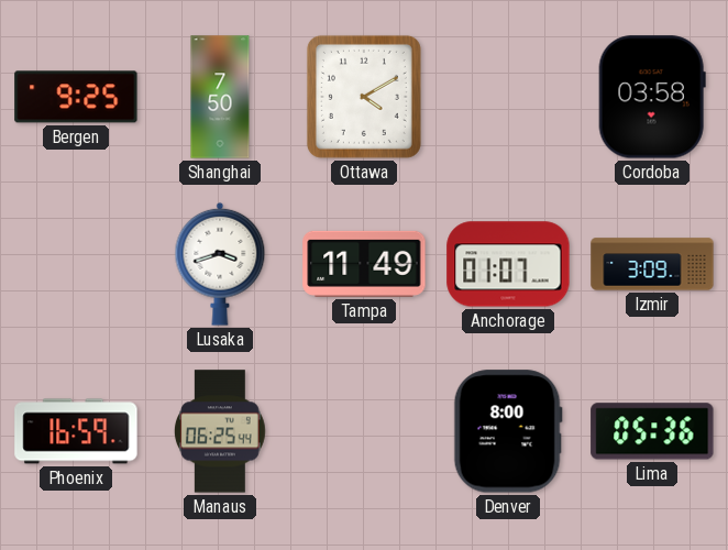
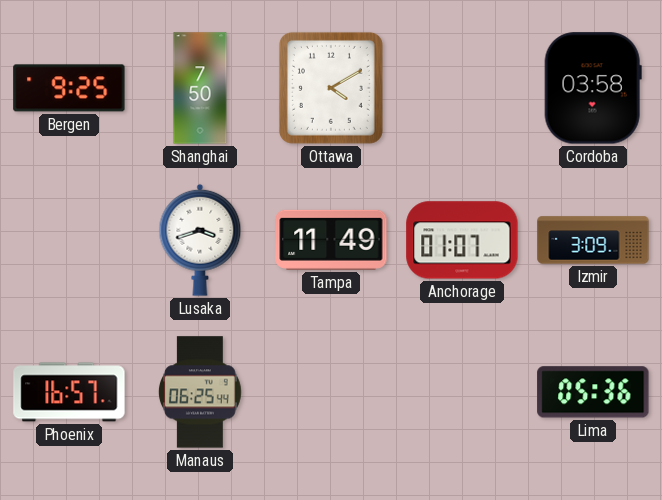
Phoenix: 16:59 -> 16:57
Denver: 8:00 -> none
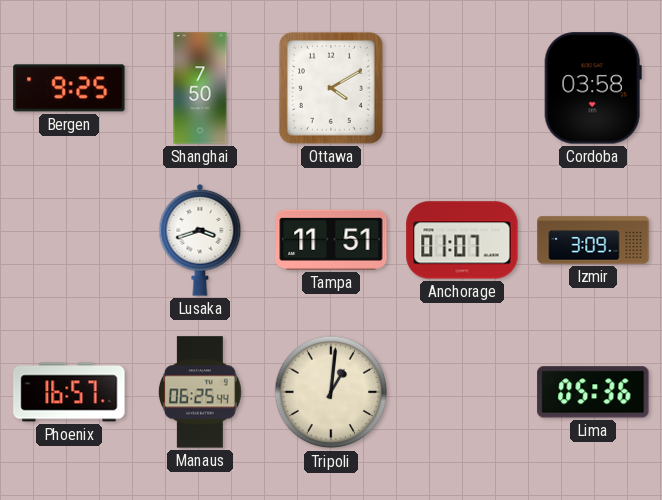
Tampa: 11:49 -> 11:51
Tripoli: none -> 1:01
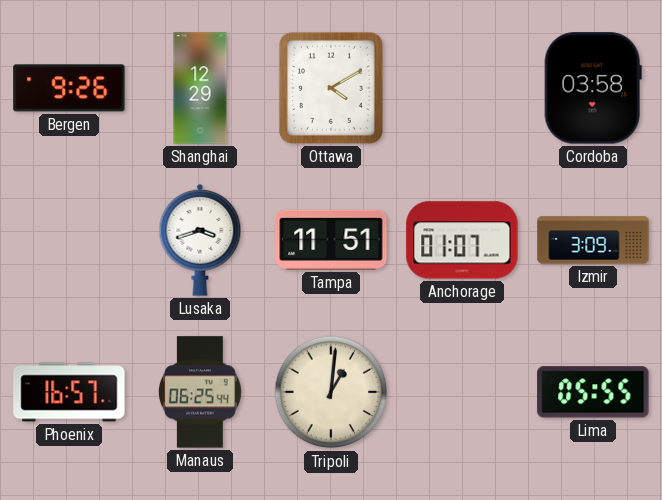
Bergen: 9:25 -> 9:26
Shanghai: 7:50 -> 12:29
Lima: 05:36 -> 05:55
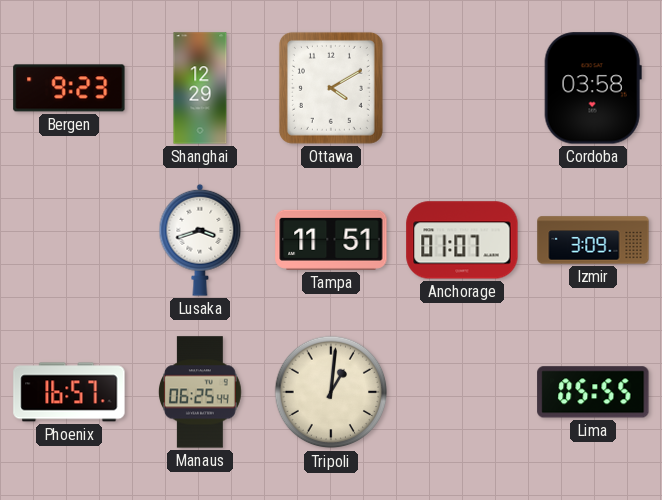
Bergen: 9:26 -> 9:23
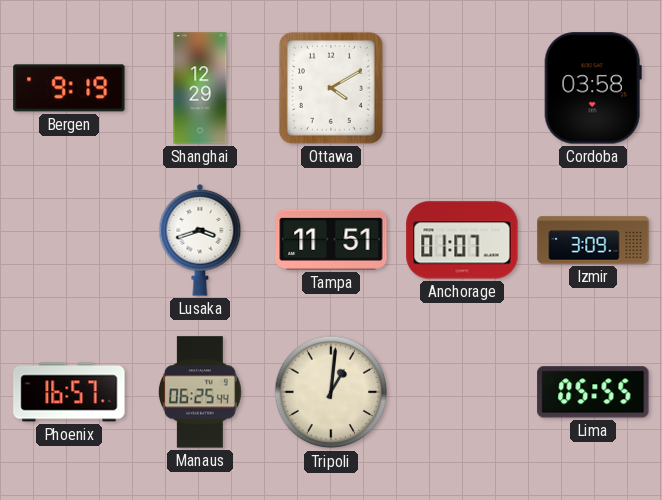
Bergen: 9:23 -> 9:19
